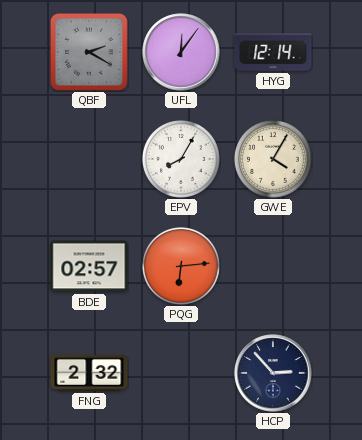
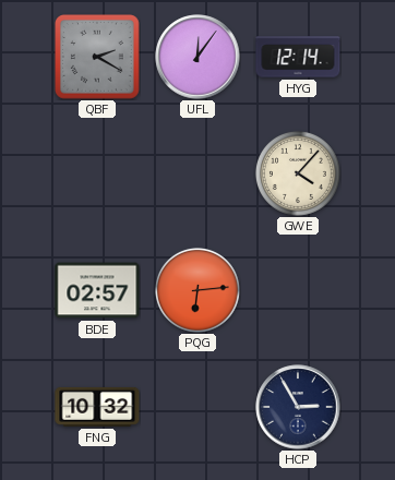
EPV: 8:05 -> none
GWE: 4:05 -> 4:07
FNG: 2:32 -> 10:32
HCP: 2:53 -> 2:55
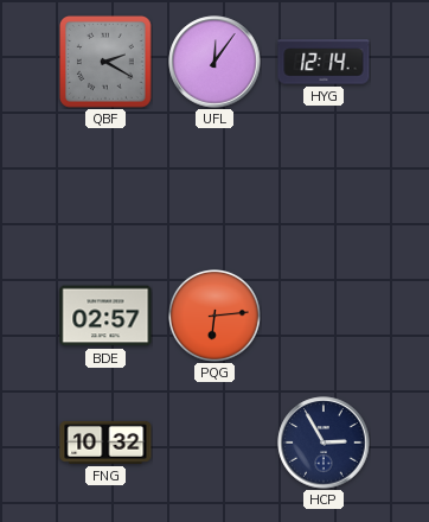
GWE: 4:07 -> none
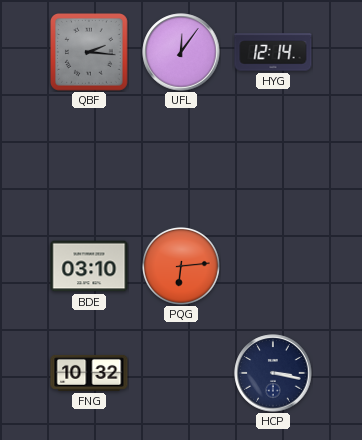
QBF: 2:20 -> 2:16
BDE: 02:57 -> 03:10
HCP: 2:55 -> 3:17
